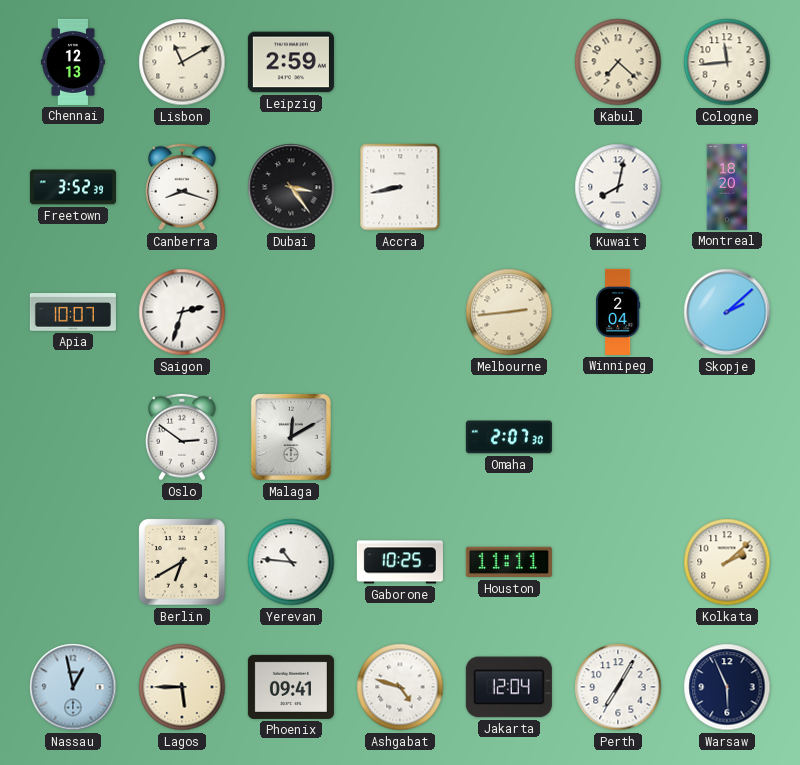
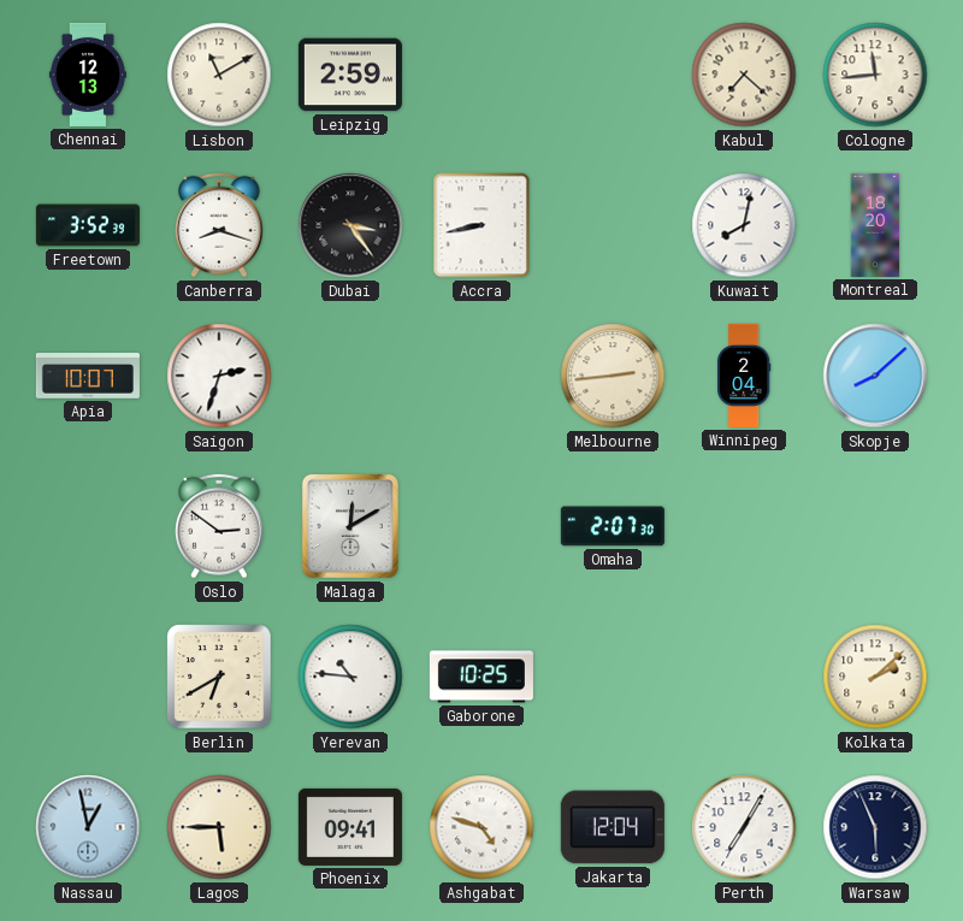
Skopje: 2:08 -> 8:08
Houston: 11:11 -> none
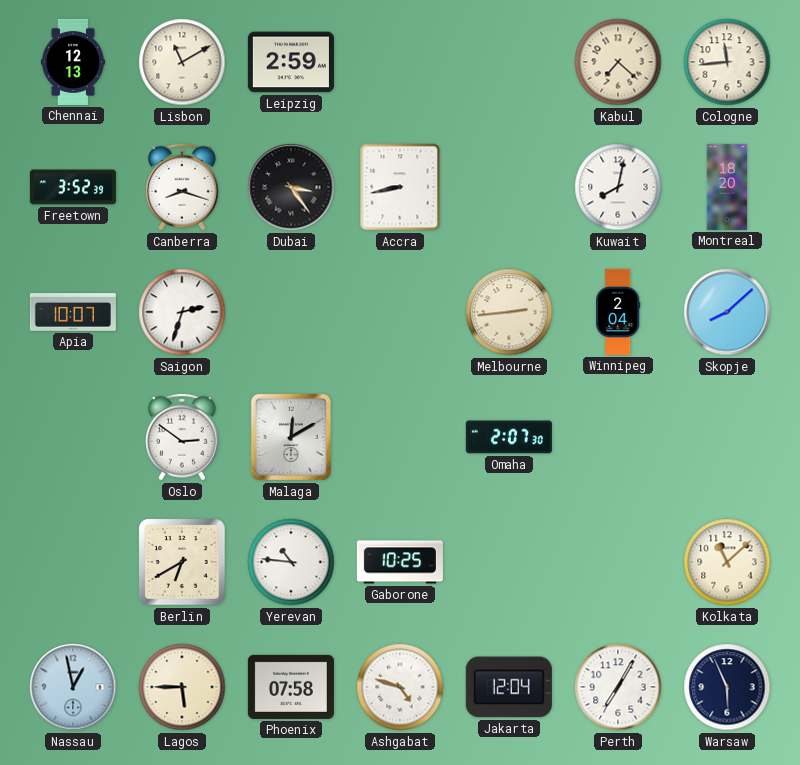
Kolkata: 2:08 -> 11:08
Phoenix: 09:41 -> 07:58
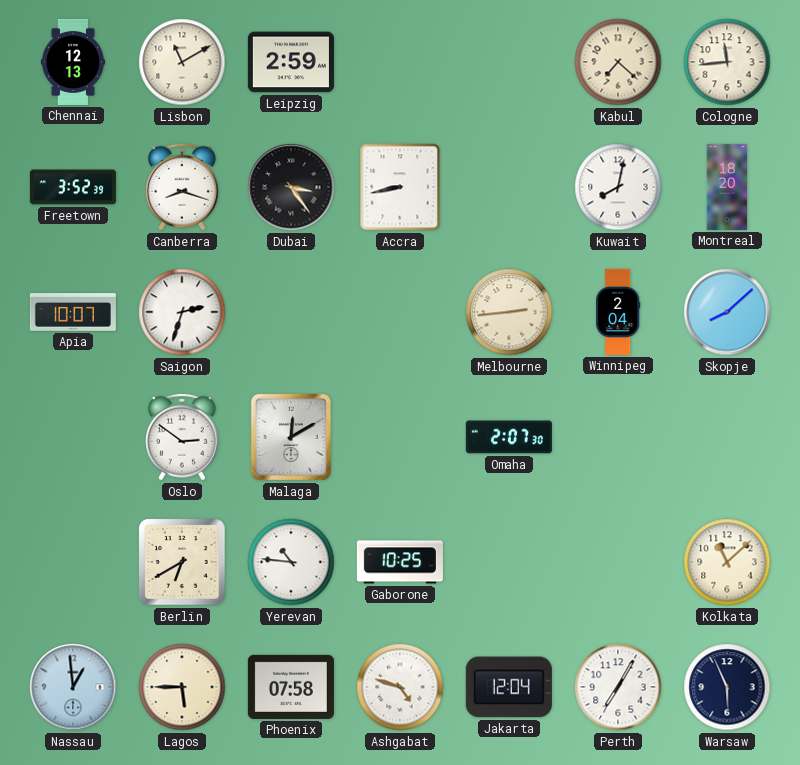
Nassau: 12:58 -> 12:59
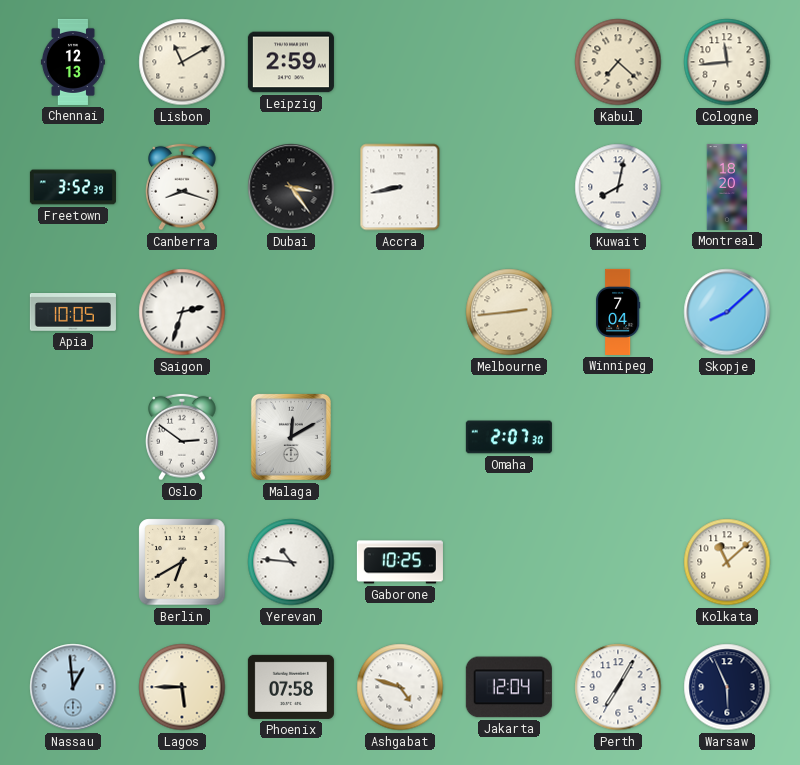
Apia: 10:07 -> 10:05
Winnipeg: 2:04 -> 7:04
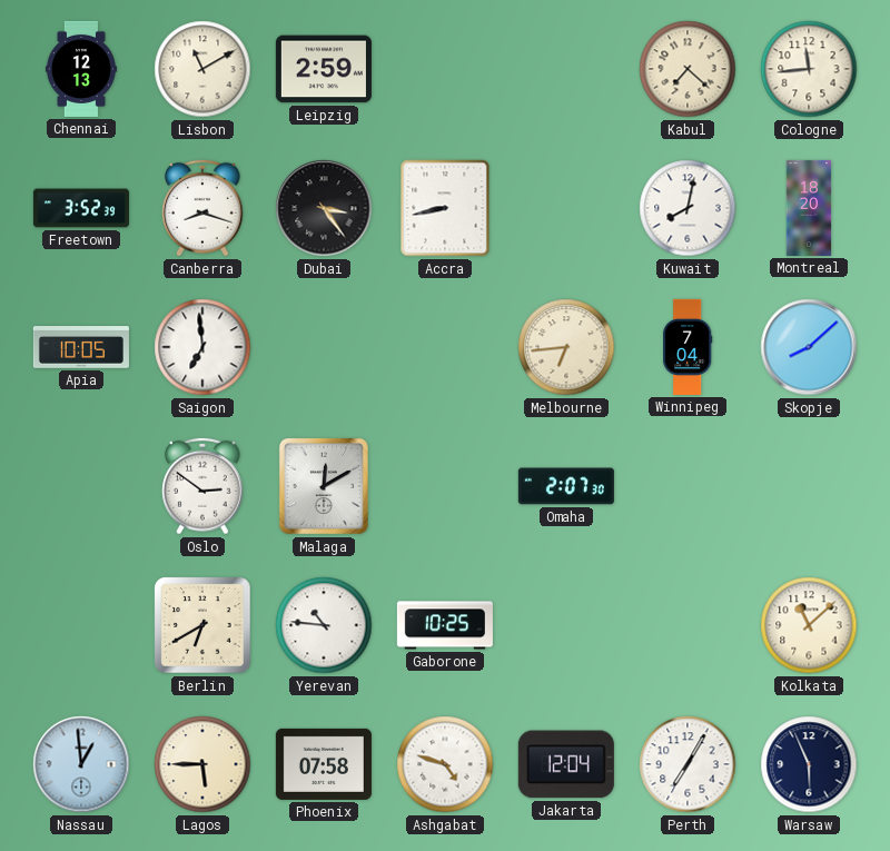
Saigon: 2:33 -> 6:59
Melbourne: 2:44 -> 6:44
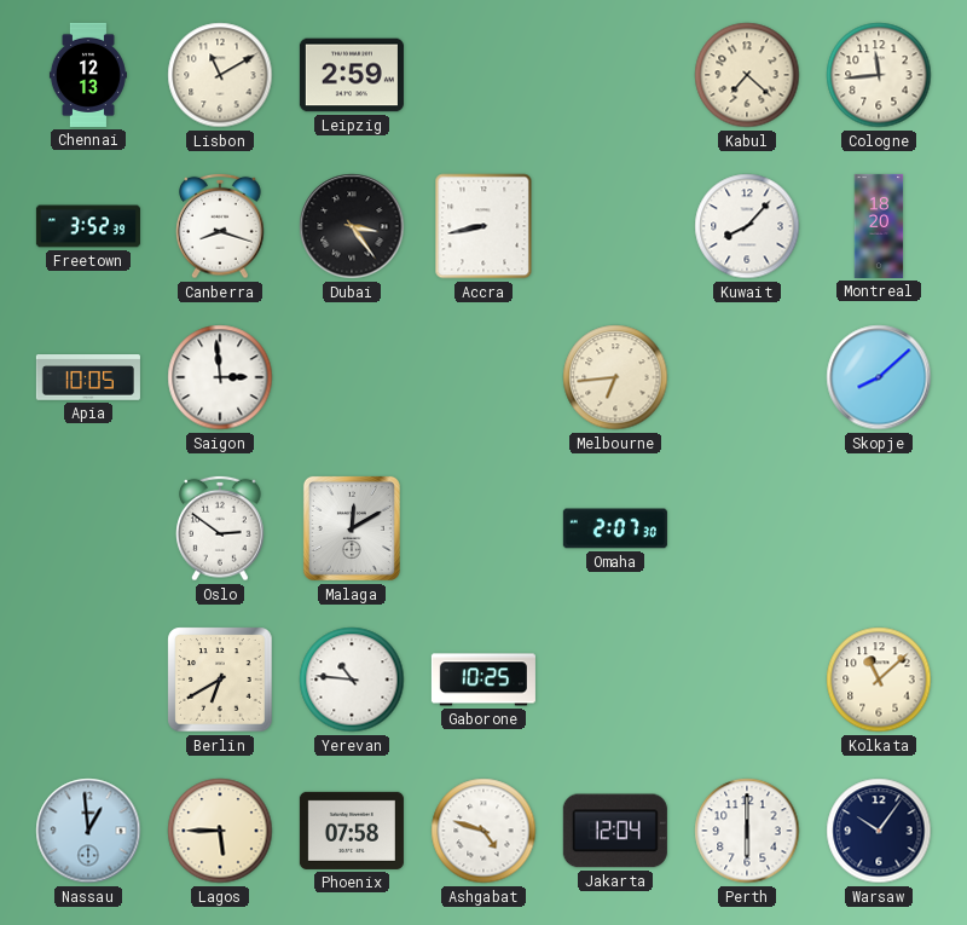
Kuwait: 8:02 -> 8:07
Saigon: 6:59 -> 2:59
Winnipeg: 7:04 -> none
Perth: 7:05 -> 6:00
Warsaw: 5:56 -> 10:06
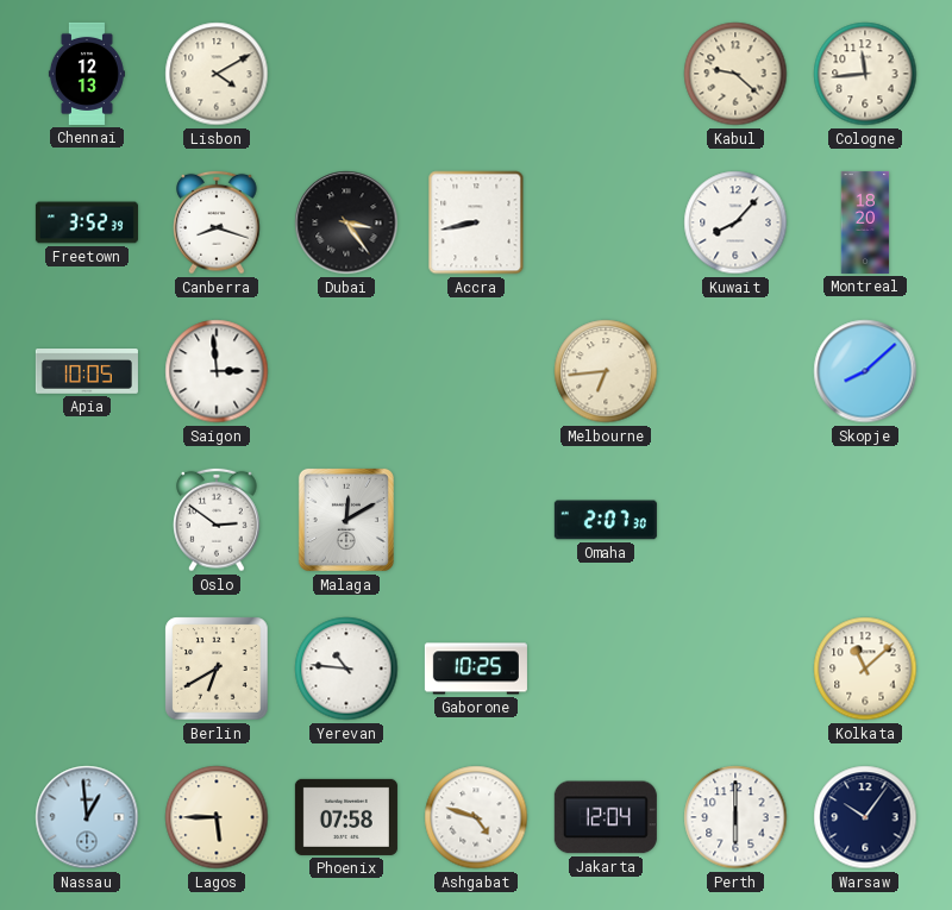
Lisbon: 11:10 -> 4:10
Leipzig: 2:59 -> none
Kabul: 7:22 -> 9:22
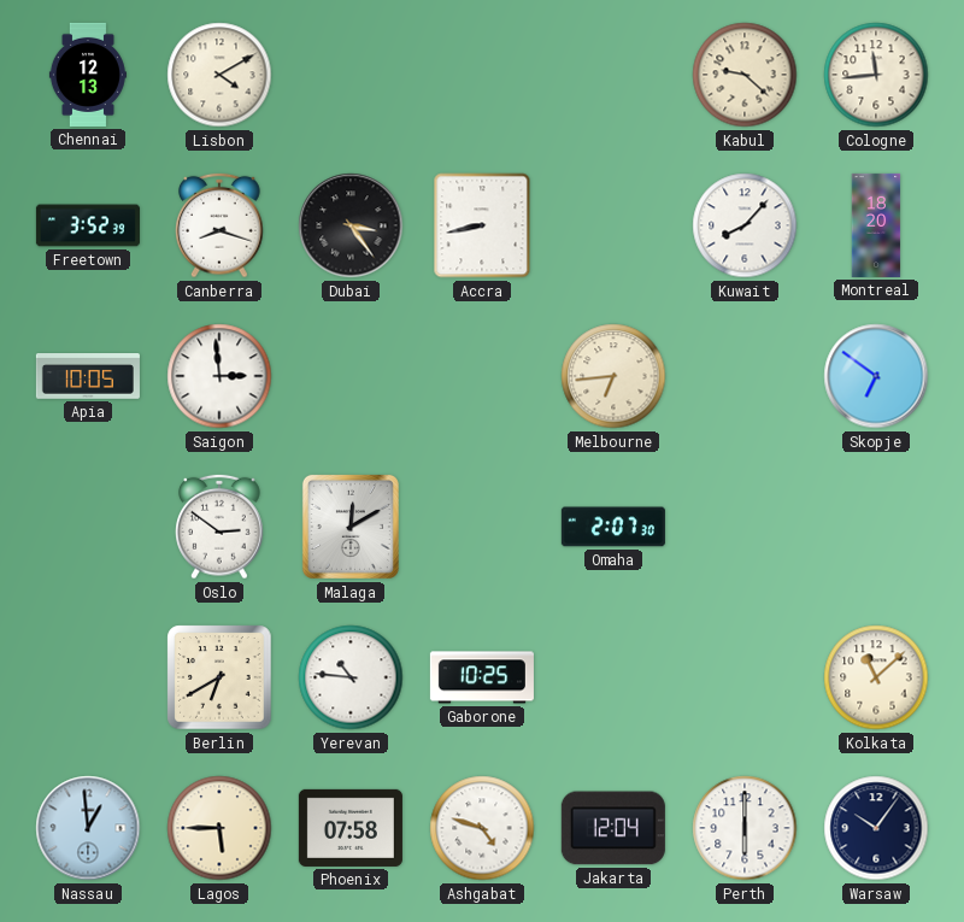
Skopje: 8:08 -> 6:51
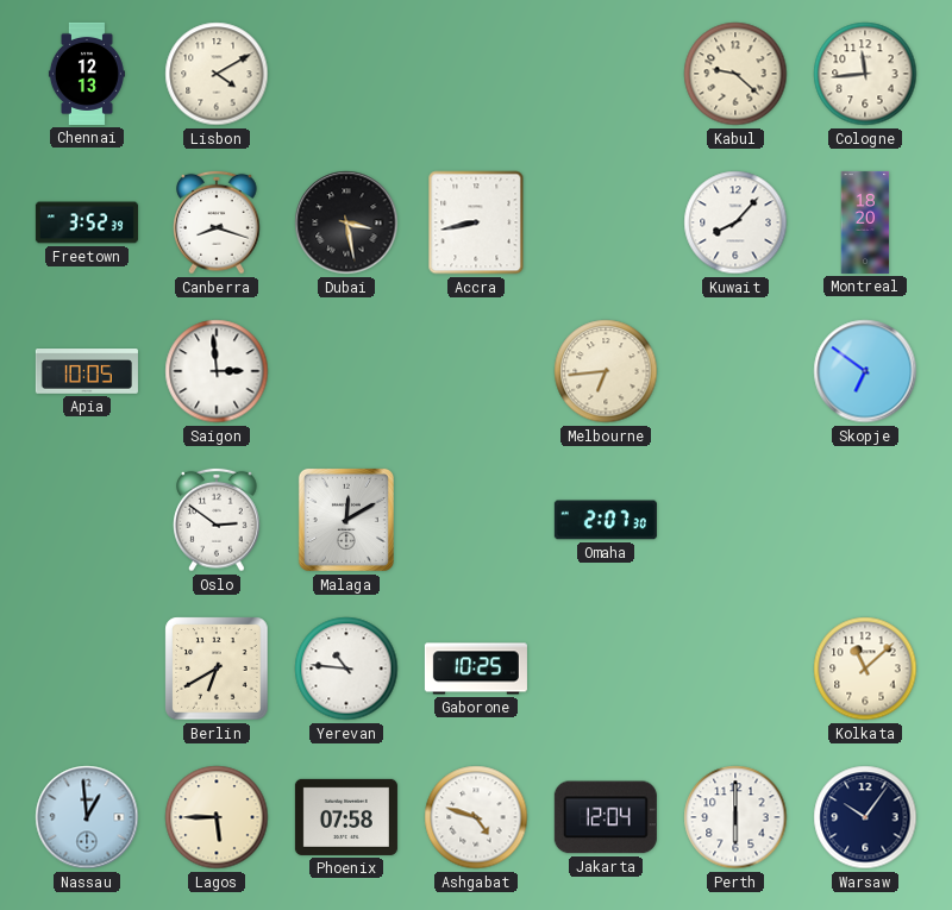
Dubai: 3:24 -> 3:28
